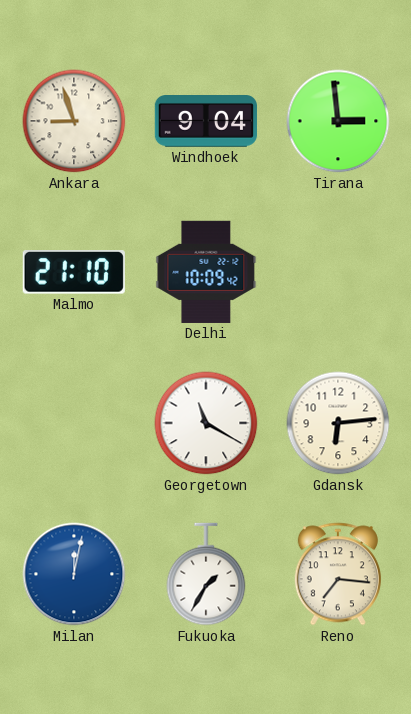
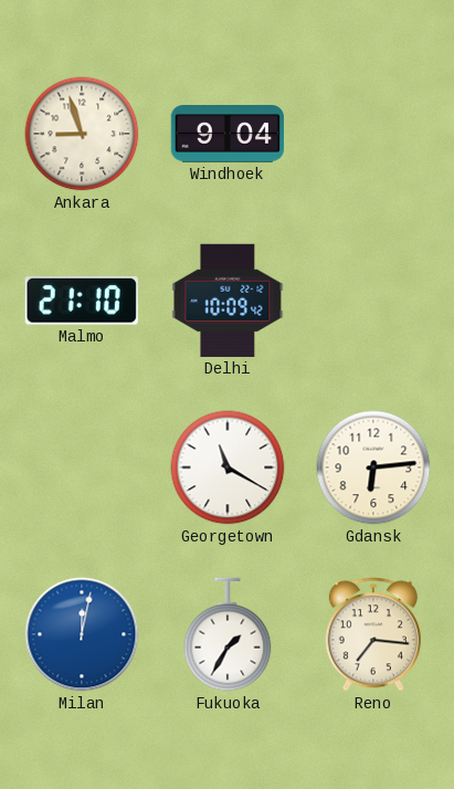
Tirana: 2:59 -> none
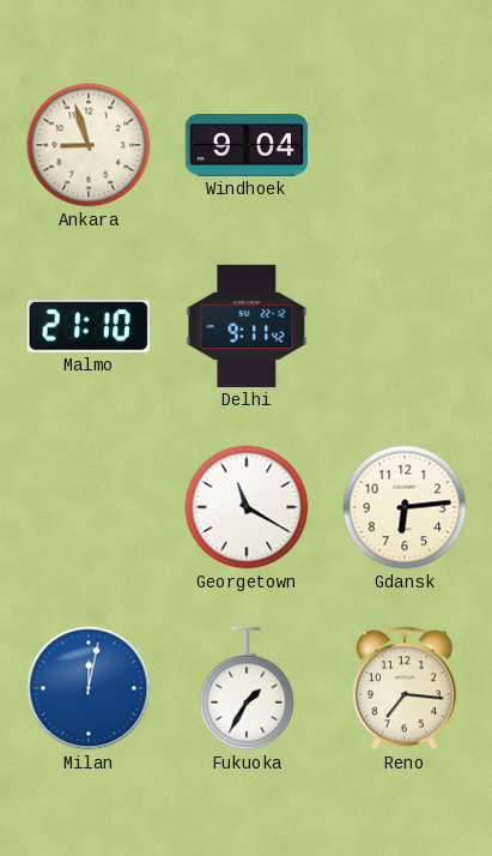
Delhi: 10:09 -> 9:11
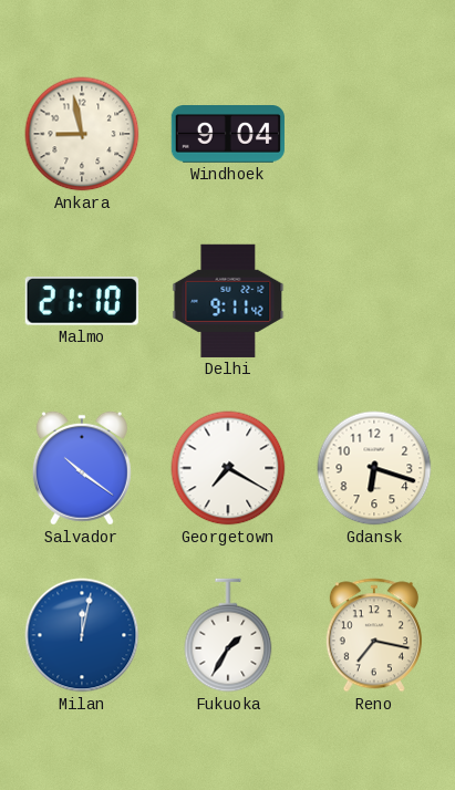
Ankara: 8:57 -> 8:58
Salvador: none -> 10:21
Georgetown: 11:20 -> 7:20
Gdansk: 6:14 -> 6:18
Reno: 7:16 -> 7:17
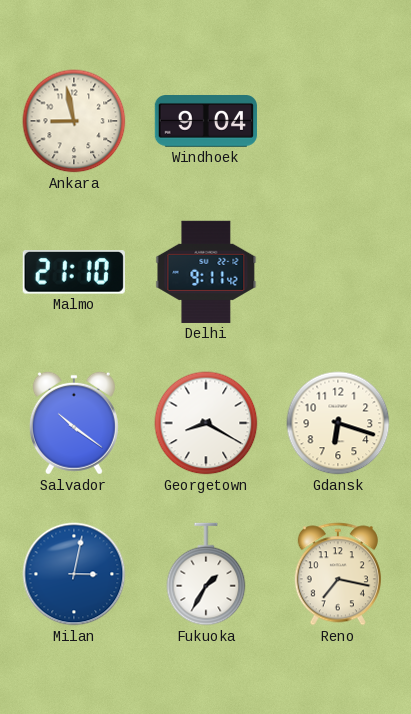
Georgetown: 7:20 -> 8:20
Milan: 12:02 -> 3:02
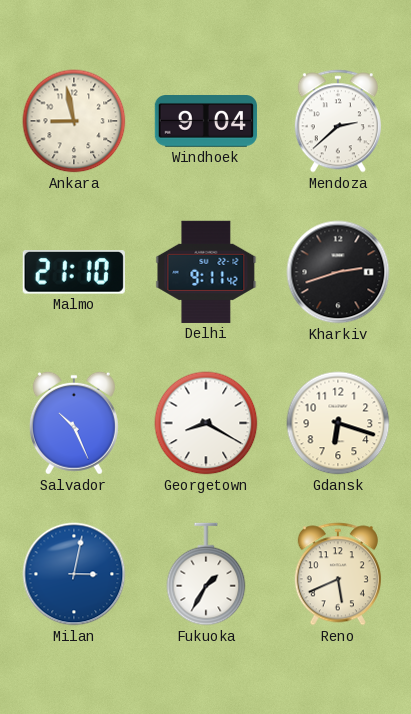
Mendoza: none -> 2:38
Kharkiv: none -> 2:42
Salvador: 10:21 -> 10:26
Reno: 7:17 -> 5:41
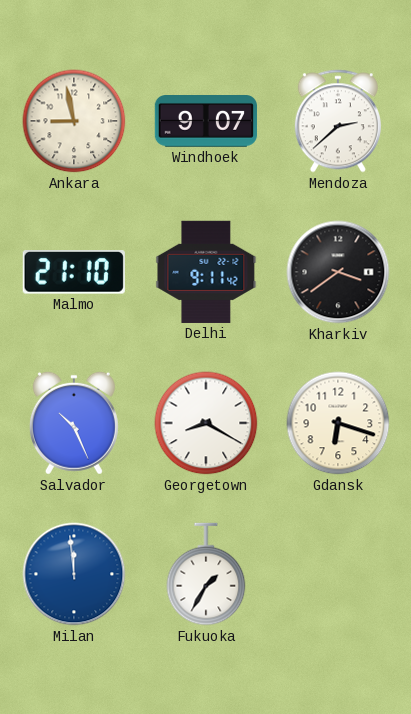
Windhoek: 9:04 -> 9:07
Kharkiv: 2:42 -> 3:39
Milan: 3:02 -> 11:59
Reno: 5:41 -> none
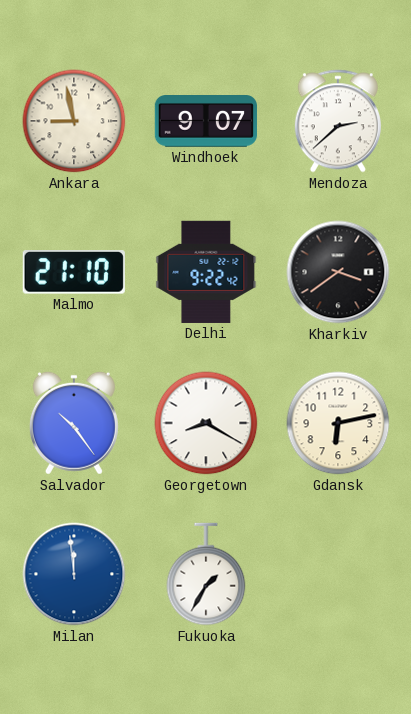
Delhi: 9:11 -> 9:22
Salvador: 10:26 -> 10:24
Gdansk: 6:18 -> 6:13
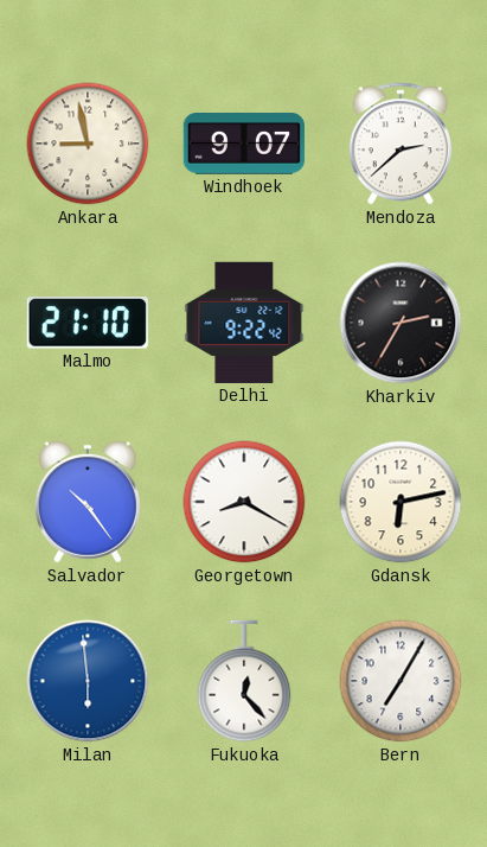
Kharkiv: 3:39 -> 2:35
Milan: 11:59 -> 5:59
Fukuoka: 1:35 -> 12:23
Bern: none -> 7:05
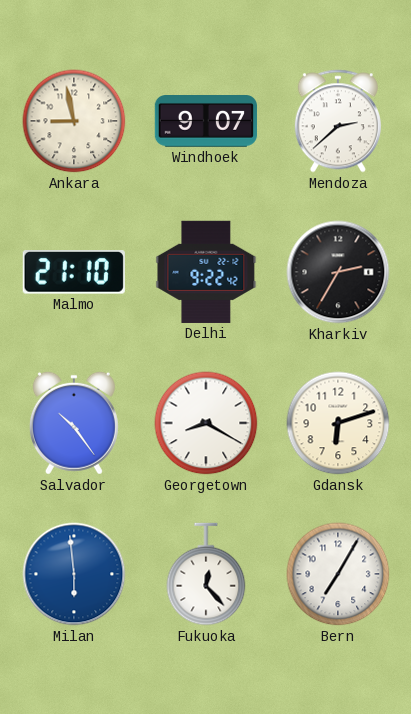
Gdansk: 6:13 -> 6:12
